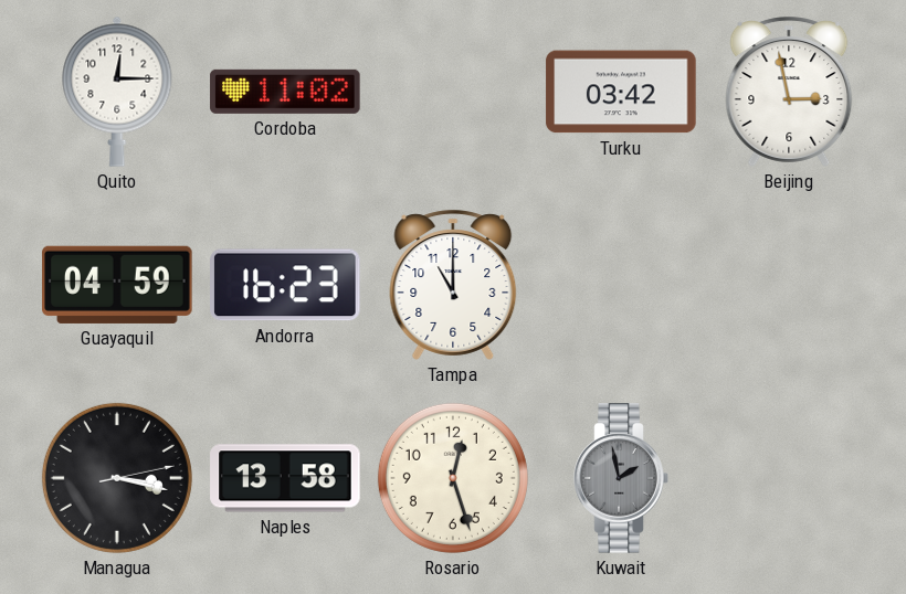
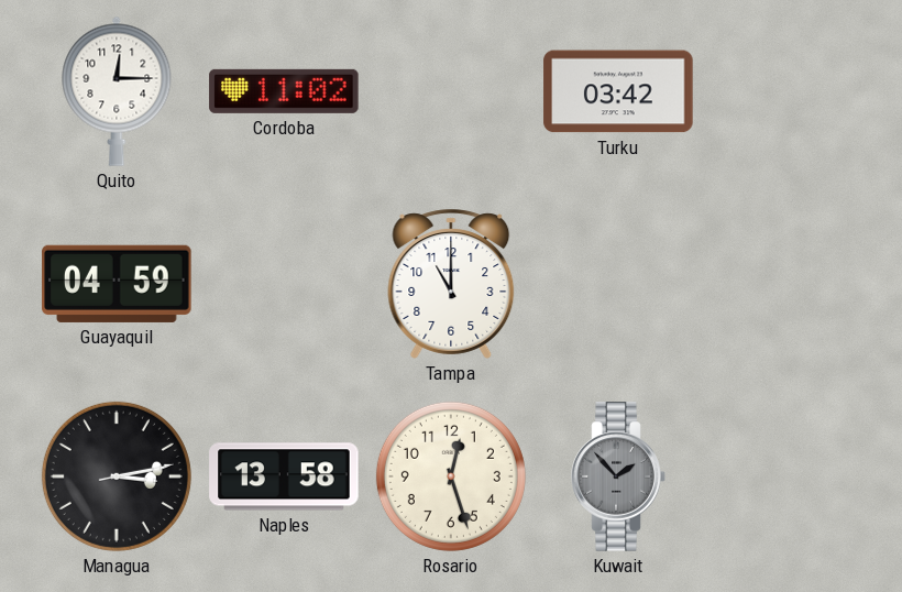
Beijing: 2:58 -> none
Andorra: 16:23 -> none
Managua: 3:17 -> 3:13
Kuwait: 1:58 -> 1:53
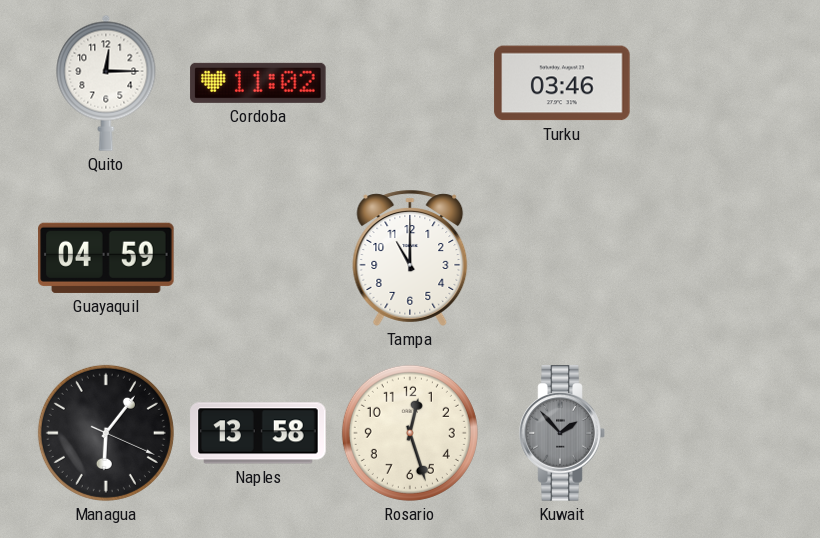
Turku: 03:42 -> 03:46
Managua: 3:13 -> 6:06
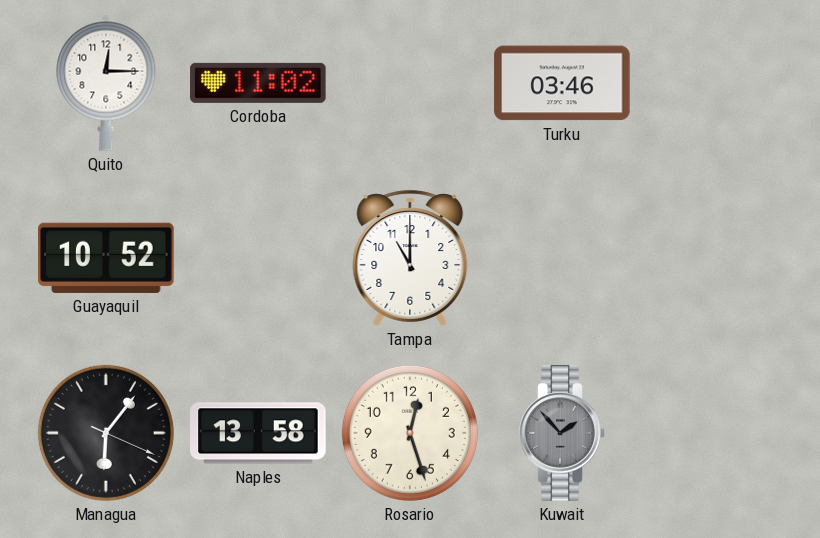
Guayaquil: 04:59 -> 10:52
